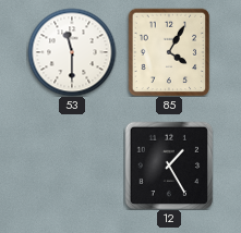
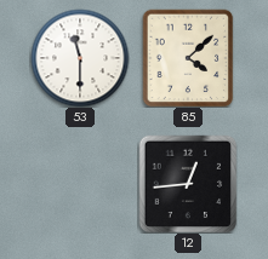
85: 4:05 -> 4:08
12: 1:25 -> 12:44
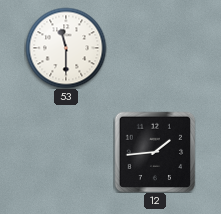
85: 4:08 -> none
12: 12:44 -> 1:44
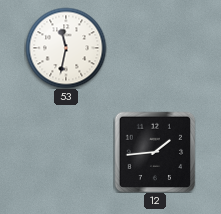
53: 11:30 -> 11:32
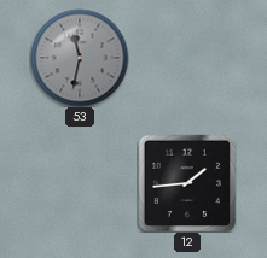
53 dial: white -> grey
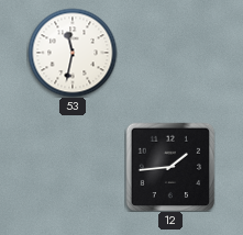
53 dial: grey -> white
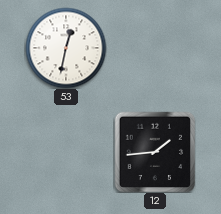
53: 11:32 -> 12:32
